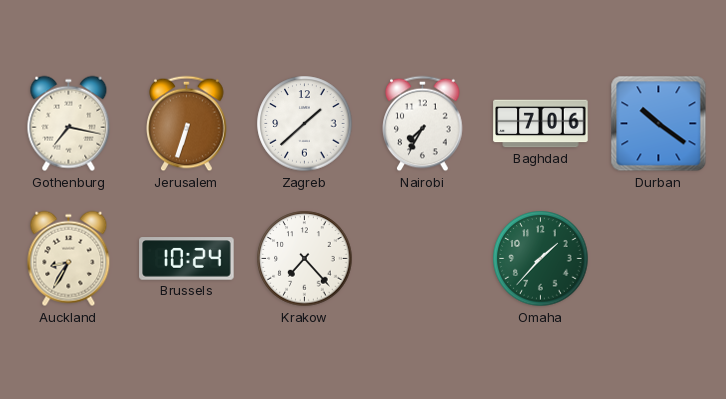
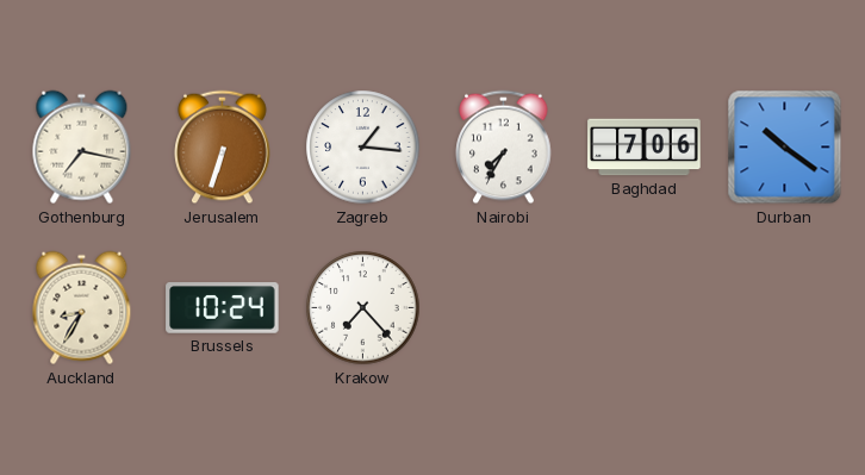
Zagreb: 1:38 -> 1:16
Omaha: 1:37 -> none
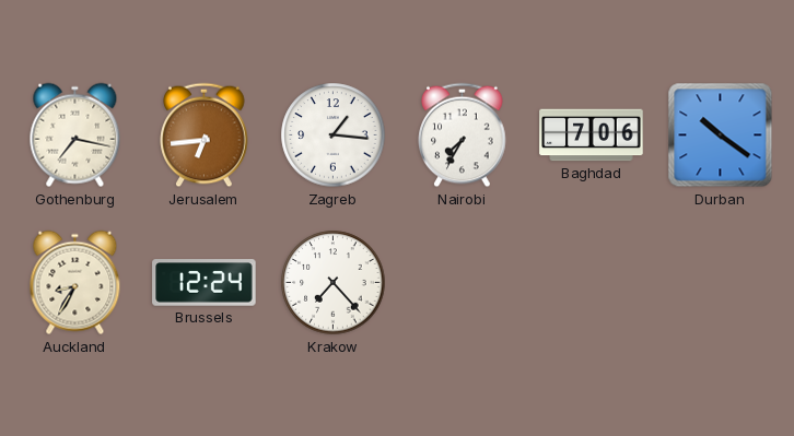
Jerusalem: 6:33 -> 6:44
Brussels: 10:24 -> 12:24
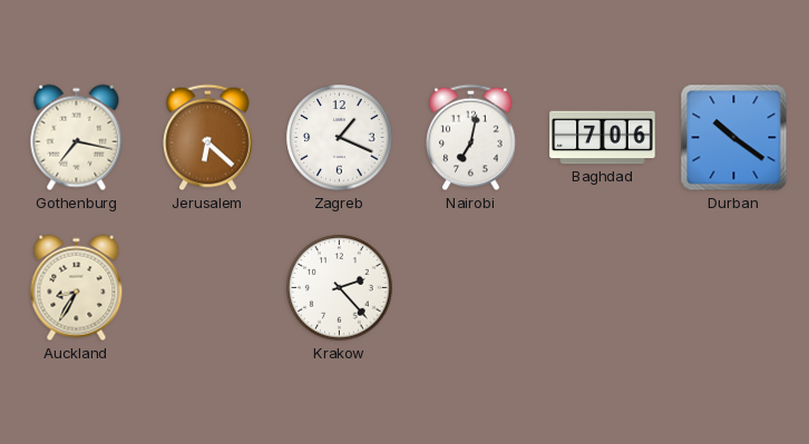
Jerusalem: 6:44 -> 6:22
Zagreb: 1:16 -> 1:19
Nairobi: 7:35 -> 7:02
Brussels: 12:24 -> none
Krakow: 7:23 -> 2:23
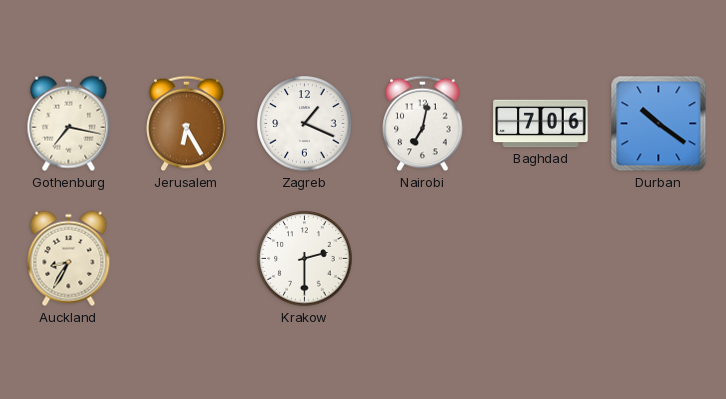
Jerusalem: 6:22 -> 6:25
Krakow: 2:23 -> 2:30
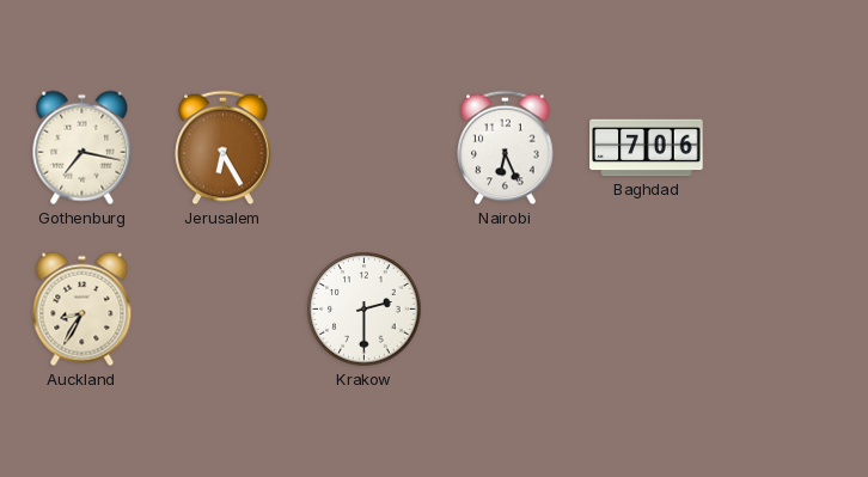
Zagreb: 1:19 -> none
Nairobi: 7:02 -> 6:26
Durban: 10:21 -> none
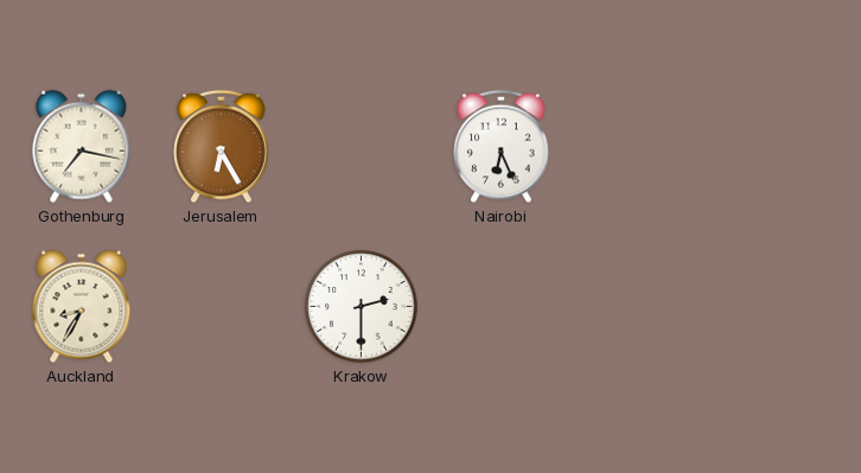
Baghdad: 7:06 -> none
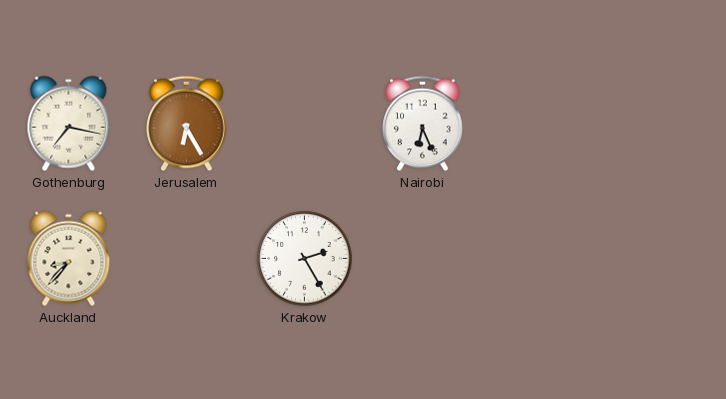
Auckland: 8:35 -> 8:37
Krakow: 2:30 -> 2:25
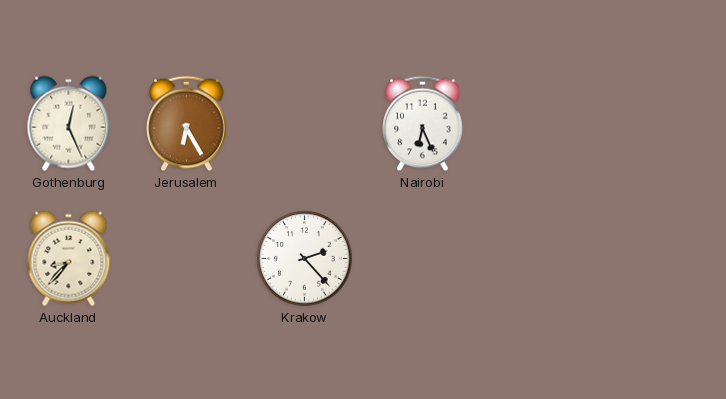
Gothenburg: 7:17 -> 12:26
Krakow: 2:25 -> 2:23
